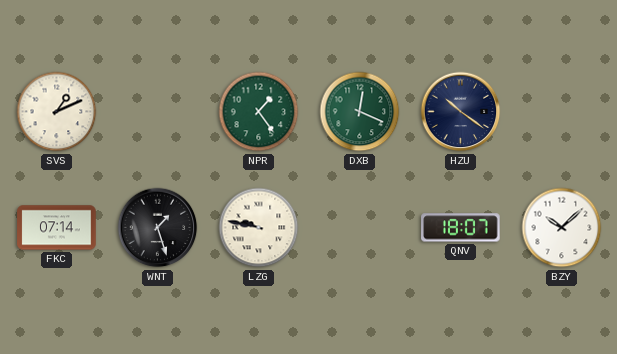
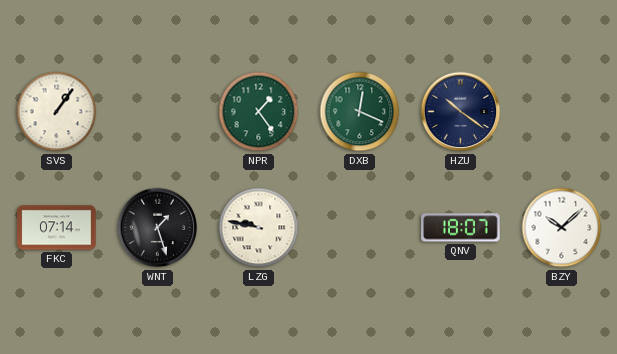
SVS: 1:11 -> 1:06
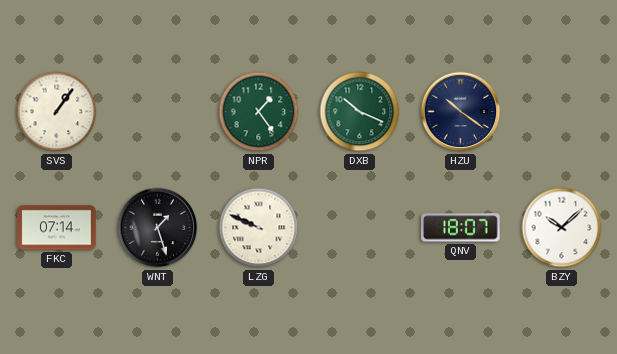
DXB: 12:19 -> 10:19
LZG: 9:47 -> 9:49
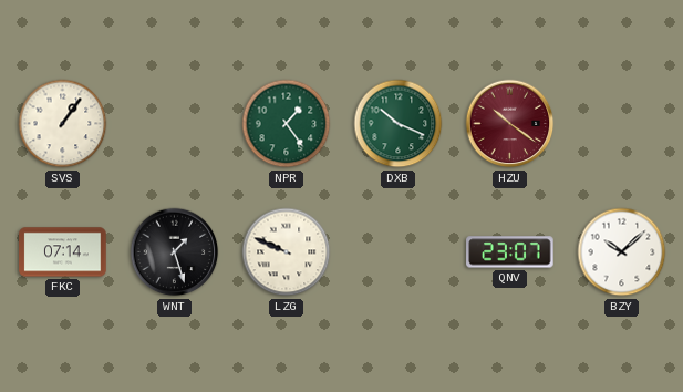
HZU dial: navy -> burgundy
QNV: 18:07 -> 23:07
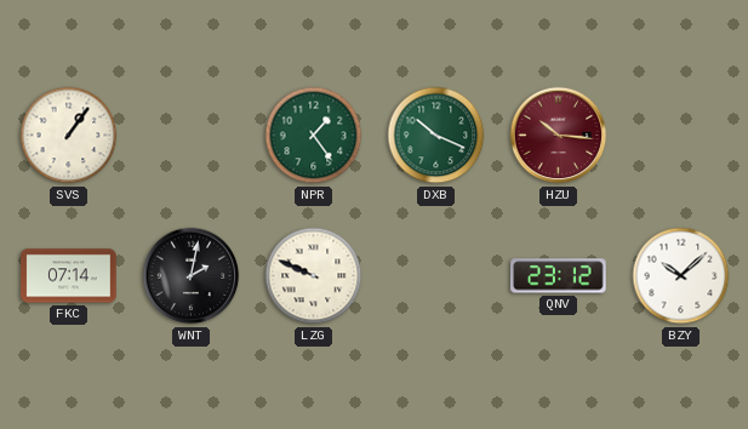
HZU: 10:21 -> 10:16
WNT: 1:27 -> 2:02
QNV: 23:07 -> 23:12
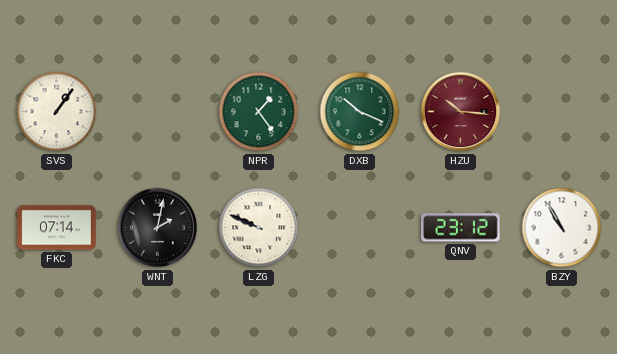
BZY: 10:08 -> 10:55
